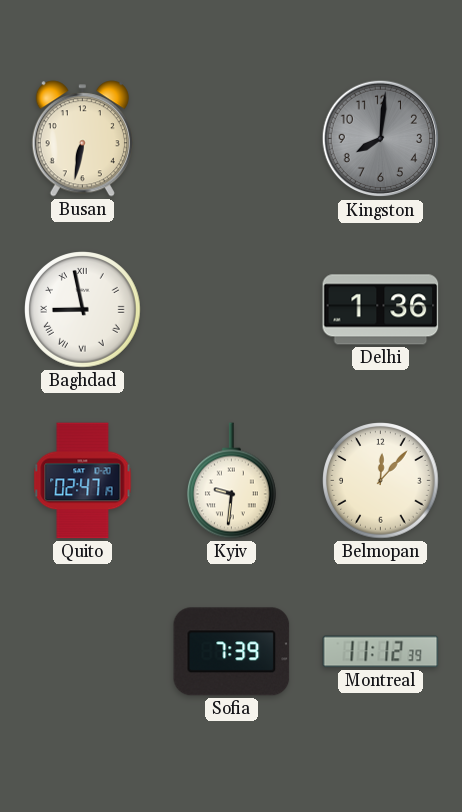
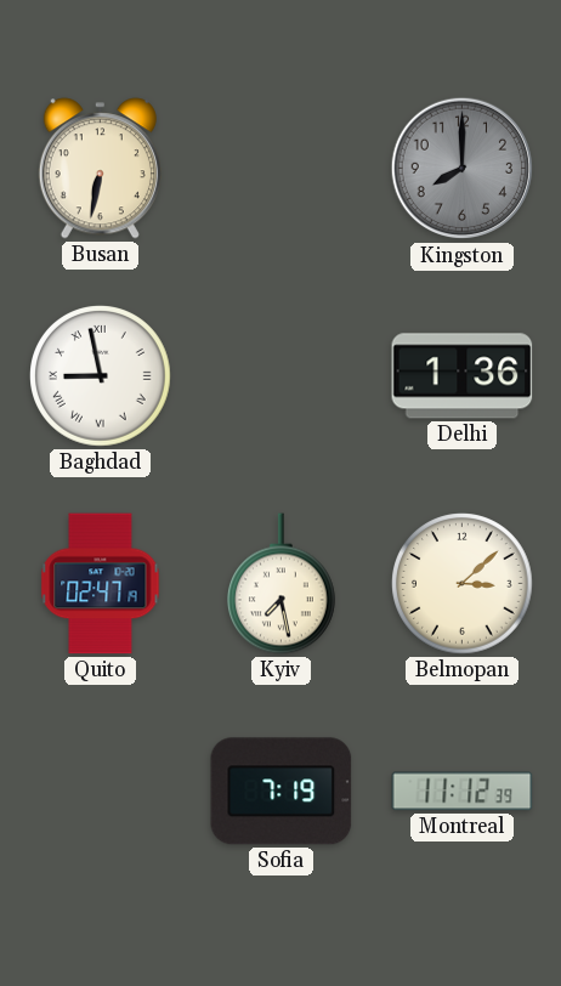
Kingston: 8:01 -> 8:00
Kyiv: 9:31 -> 7:28
Belmopan: 12:07 -> 3:08
Sofia: 7:39 -> 7:19
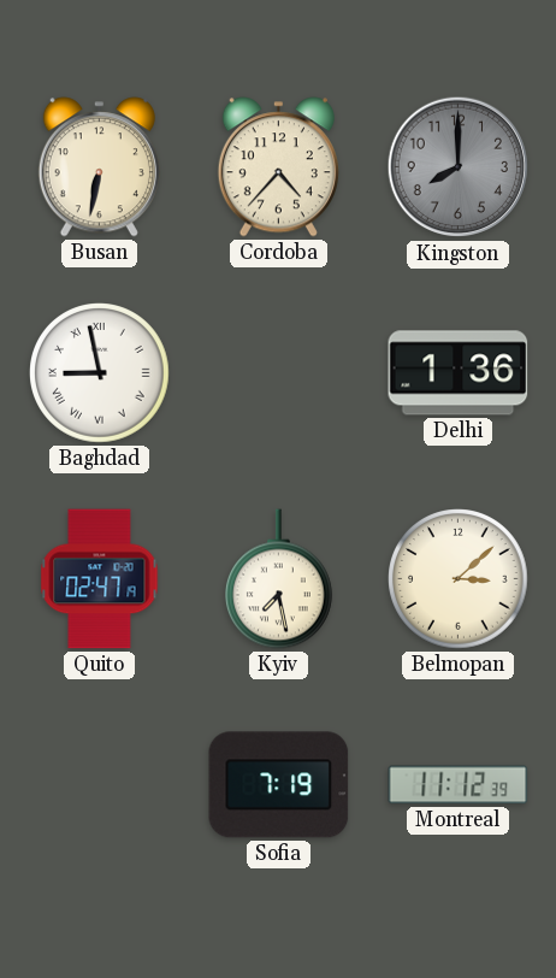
Cordoba: none -> 4:37
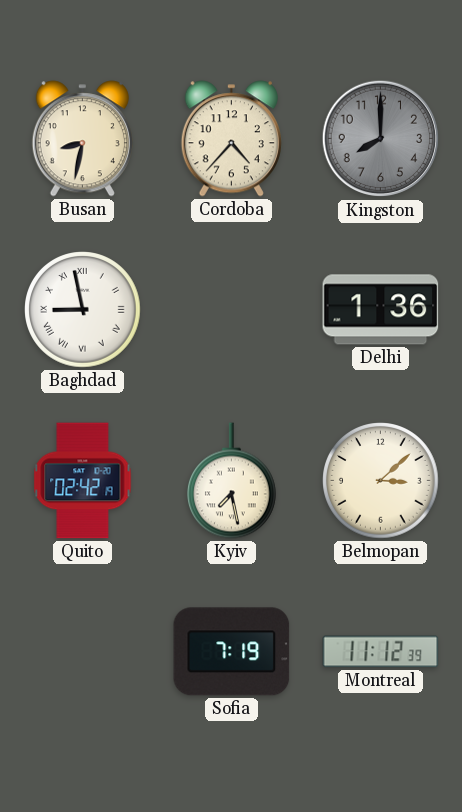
Busan: 6:32 -> 8:32
Quito: 02:47 -> 02:42
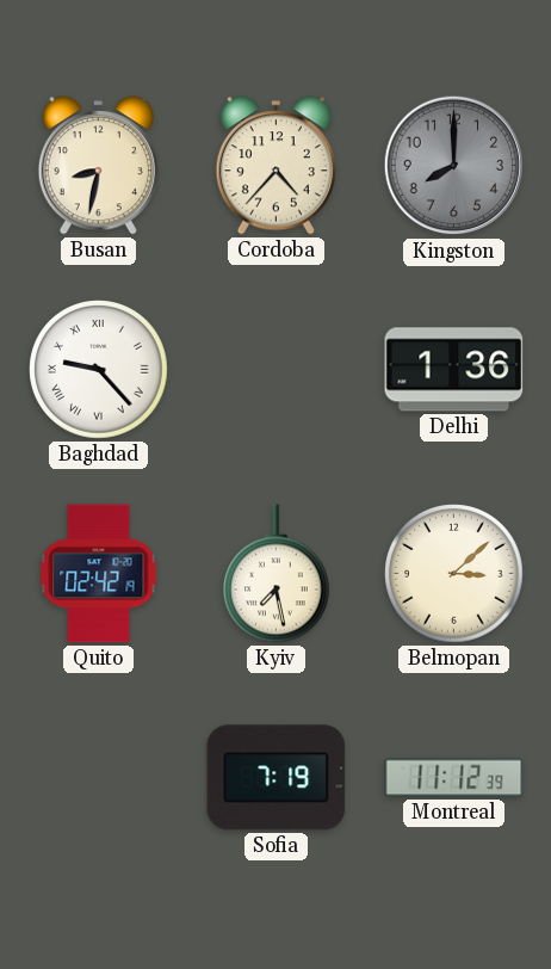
Baghdad: 8:58 -> 9:23
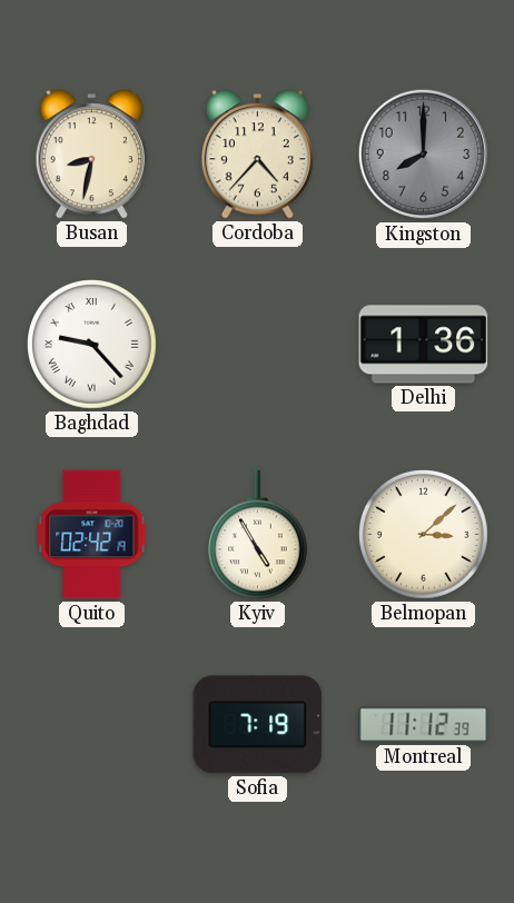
Kyiv: 7:28 -> 4:55
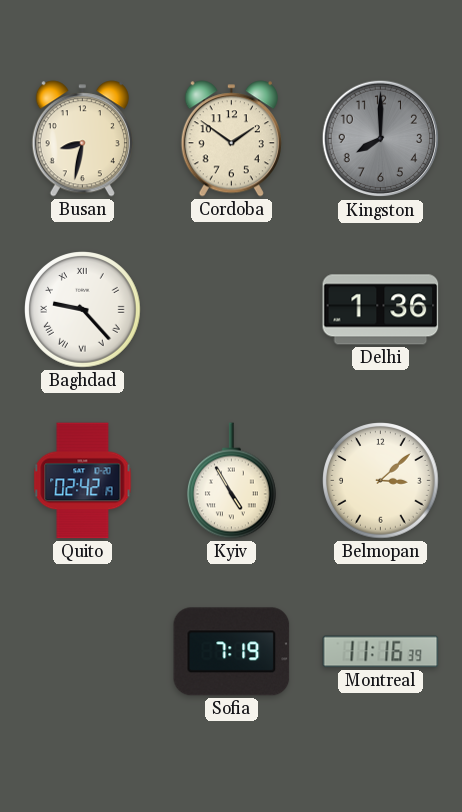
Cordoba: 4:37 -> 1:51
Montreal: 11:12 -> 11:16
